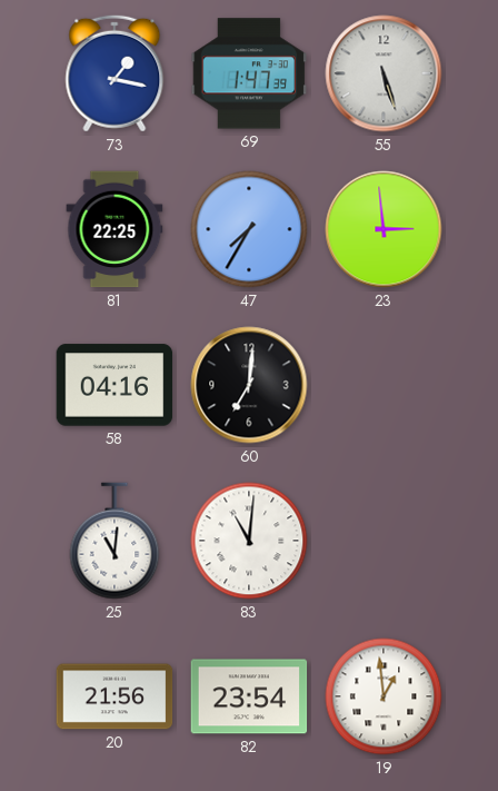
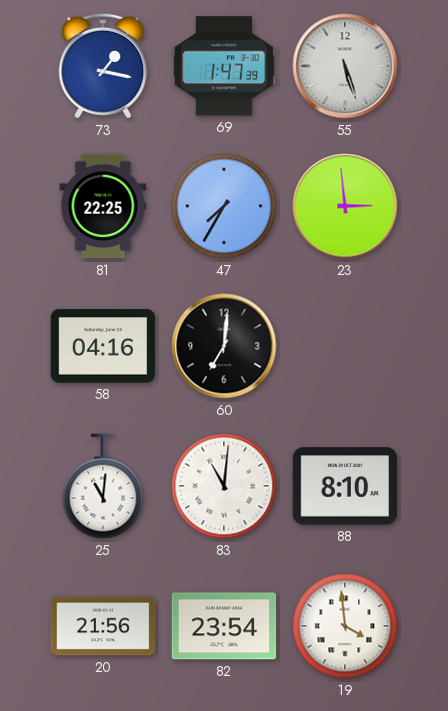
88: none -> 8:10
19: 12:59 -> 3:59
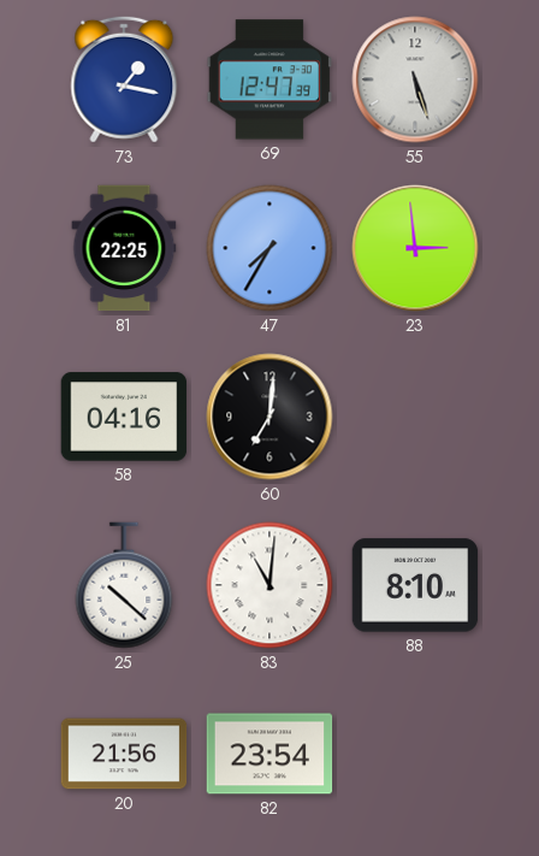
69: 1:47 -> 12:47
25: 11:01 -> 10:22
19: 3:59 -> none
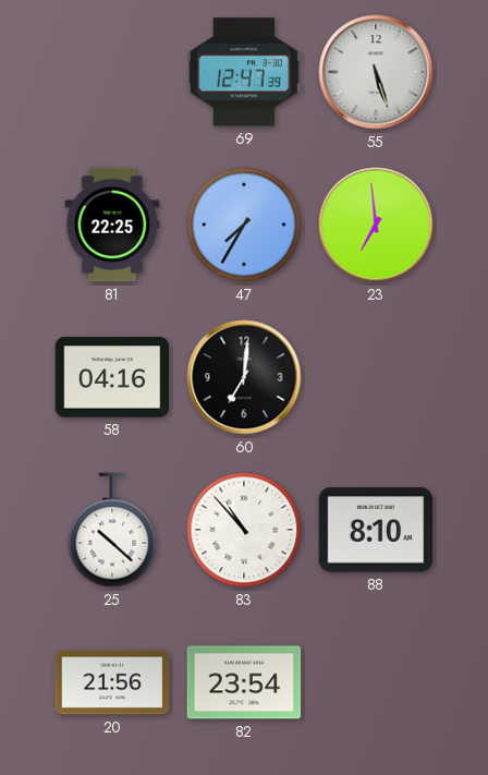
73: 1:17 -> none
23: 2:59 -> 6:59
83: 11:01 -> 10:53
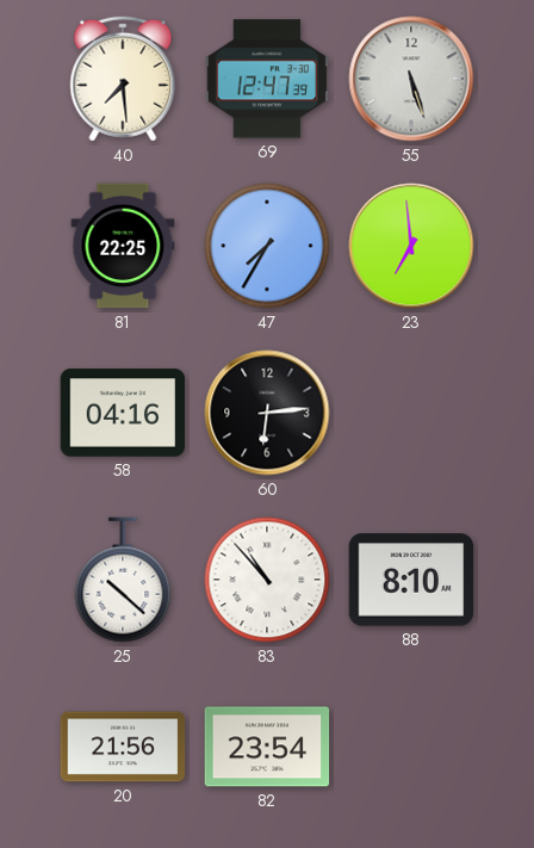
40: none -> 7:29
60: 7:01 -> 6:14
